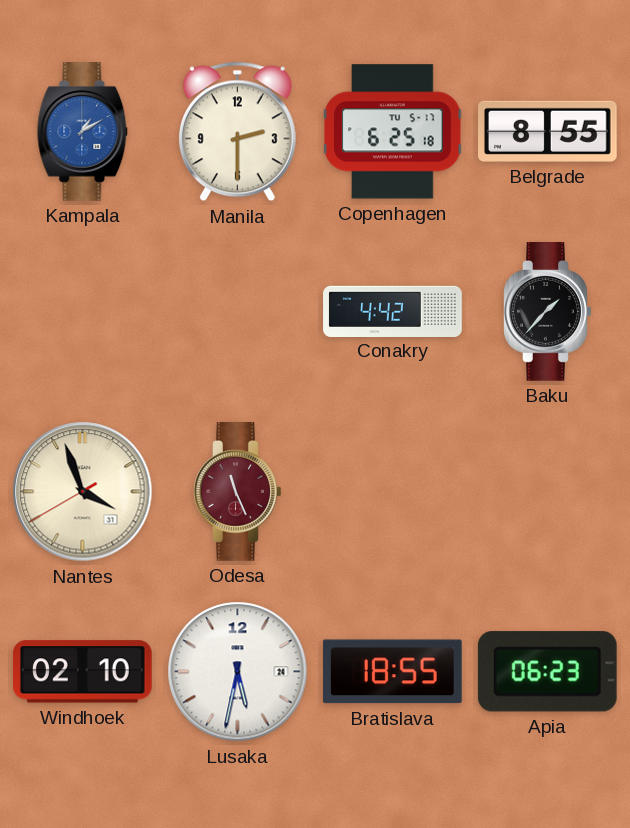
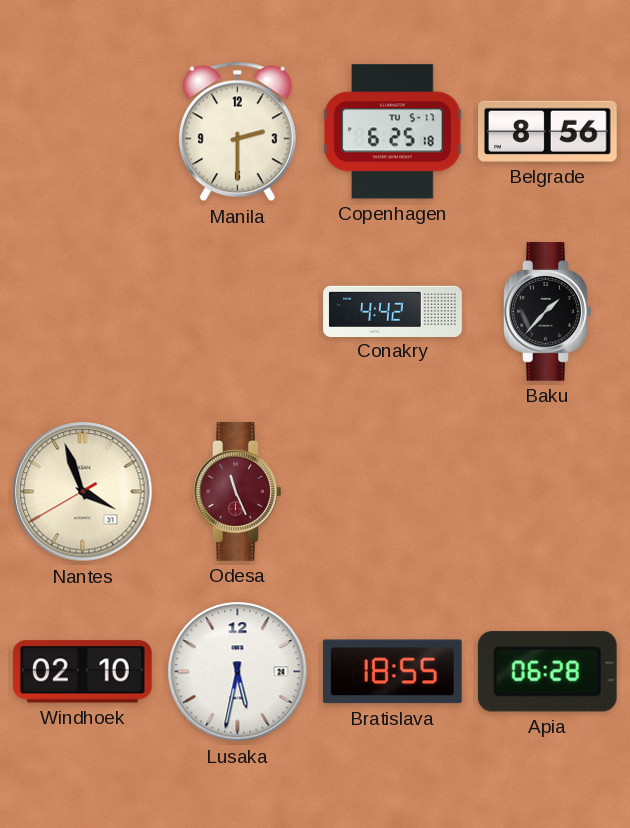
Kampala: 1:10 -> none
Belgrade: 8:55 -> 8:56
Apia: 06:23 -> 06:28
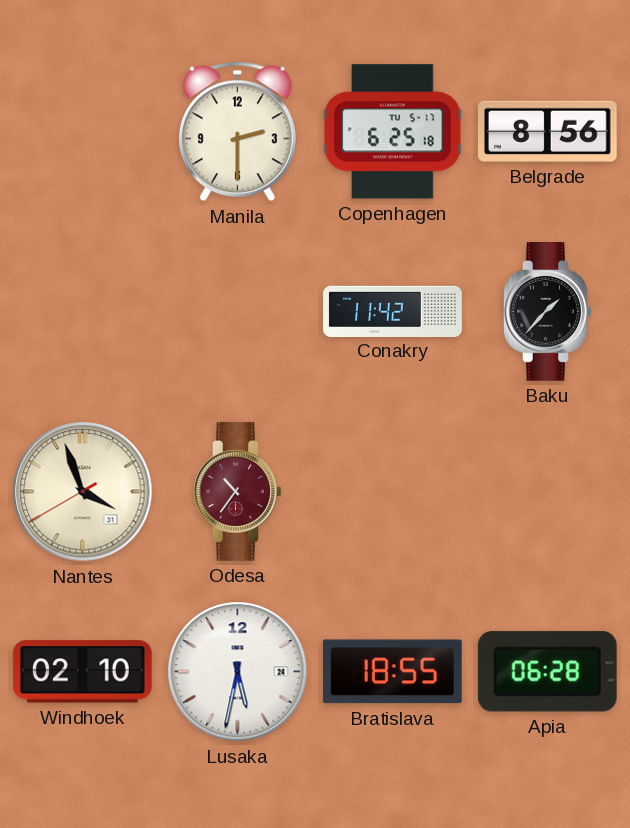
Conakry: 4:42 -> 11:42
Odesa: 11:26 -> 10:36
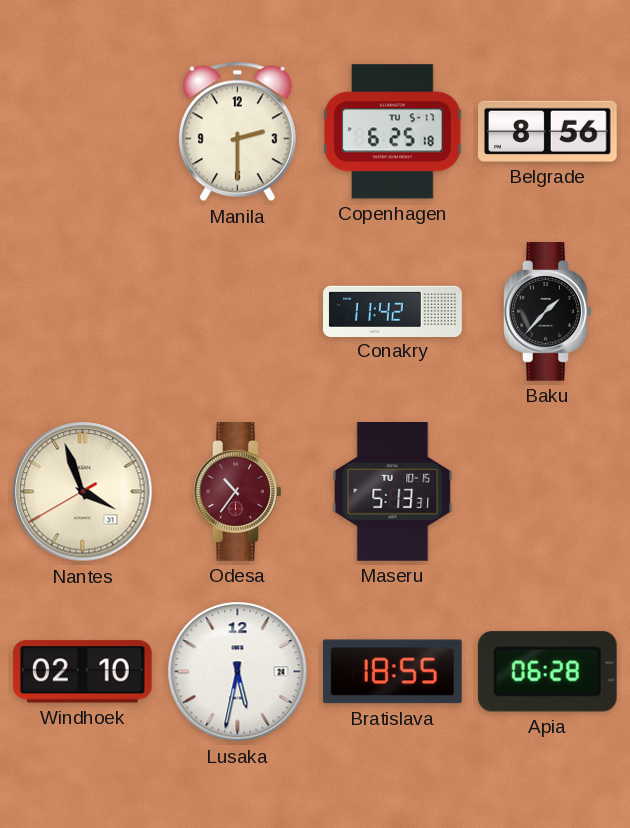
Maseru: none -> 5:13
